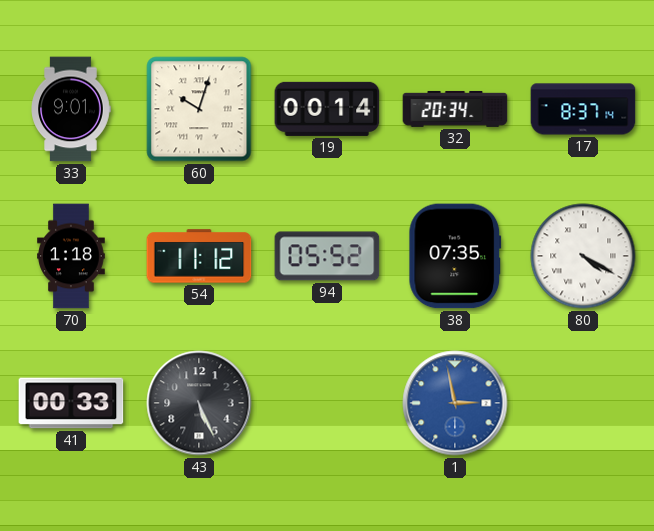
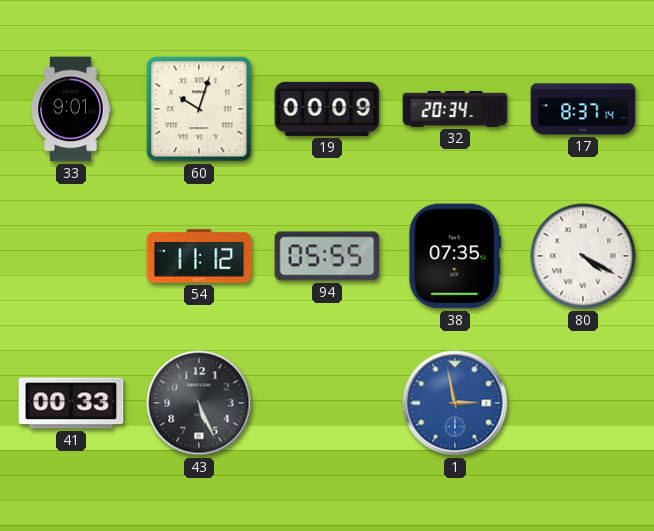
19: 00:14 -> 00:09
70: 1:18 -> none
94: 05:52 -> 05:55
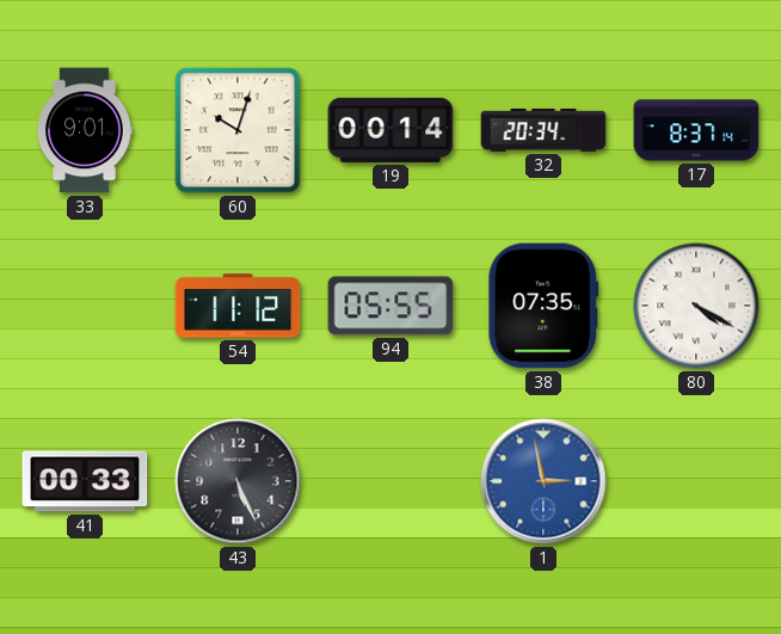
19: 00:09 -> 00:14
